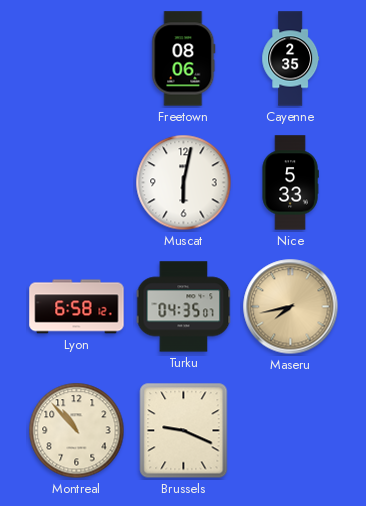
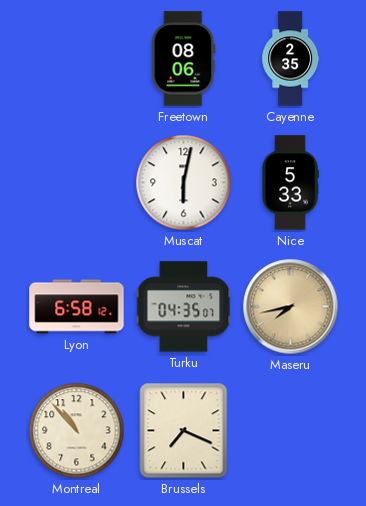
Brussels: 9:19 -> 7:19
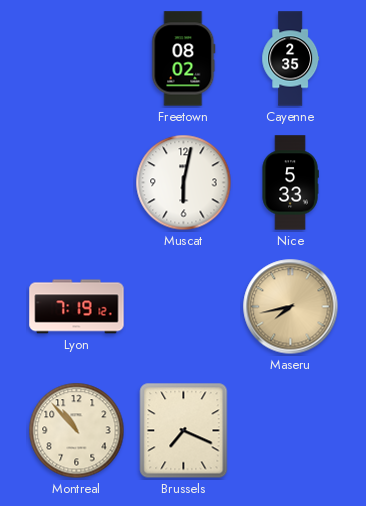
Freetown: 08:06 -> 08:02
Lyon: 6:58 -> 7:19
Turku: 04:35 -> none
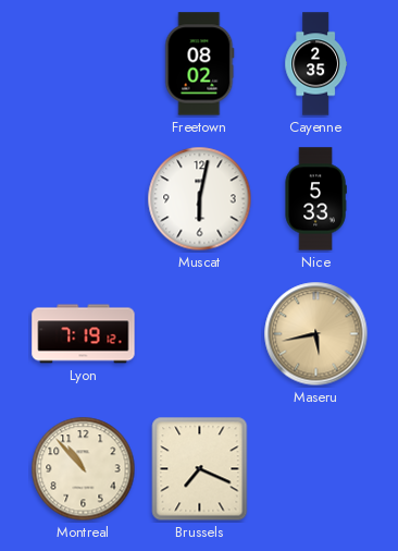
Maseru: 7:43 -> 5:43
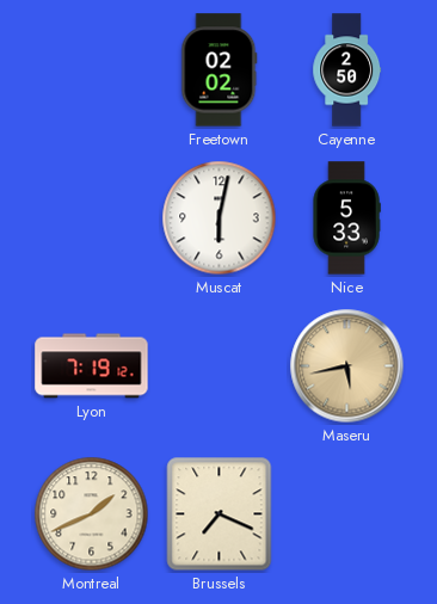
Freetown: 08:02 -> 02:02
Cayenne: 2:35 -> 2:50
Montreal: 10:53 -> 1:41
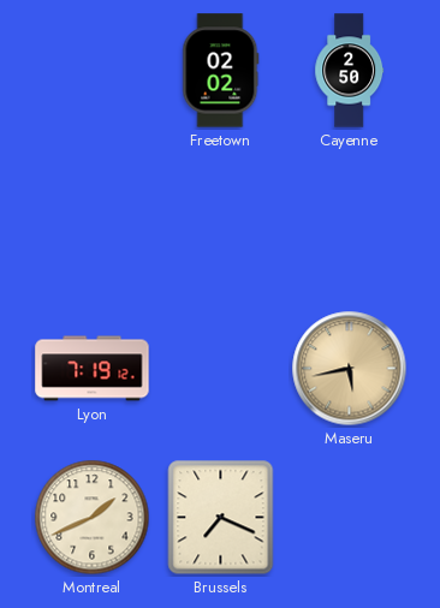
Muscat: 6:02 -> none
Nice: 5:33 -> none
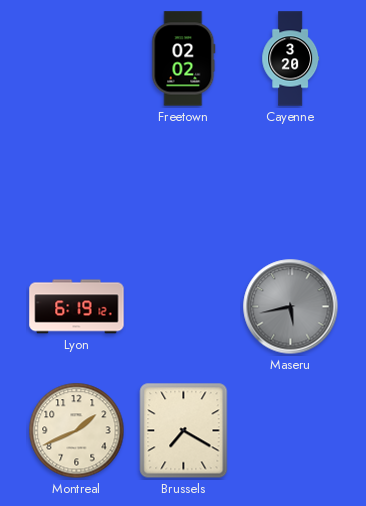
Cayenne: 2:50 -> 3:20
Lyon: 7:19 -> 6:19
Maseru dial: champagne -> grey
Brussels: 7:19 -> 7:20
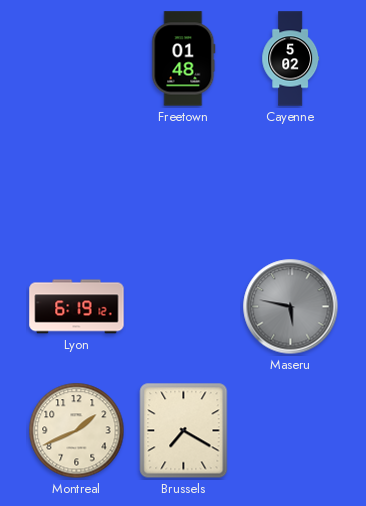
Freetown: 02:02 -> 01:48
Cayenne: 3:20 -> 5:02
Maseru: 5:43 -> 5:47
